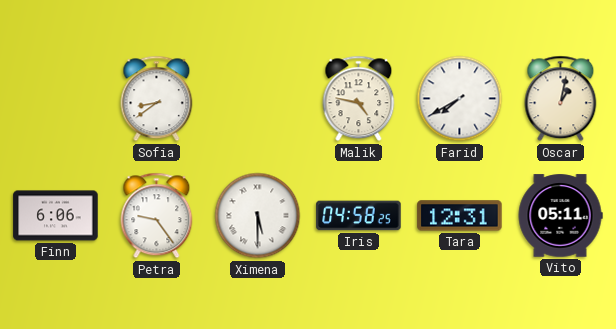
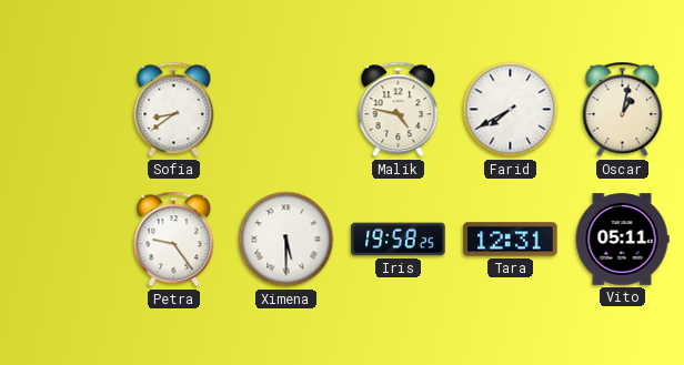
Finn: 6:06 -> none
Iris: 04:58 -> 19:58
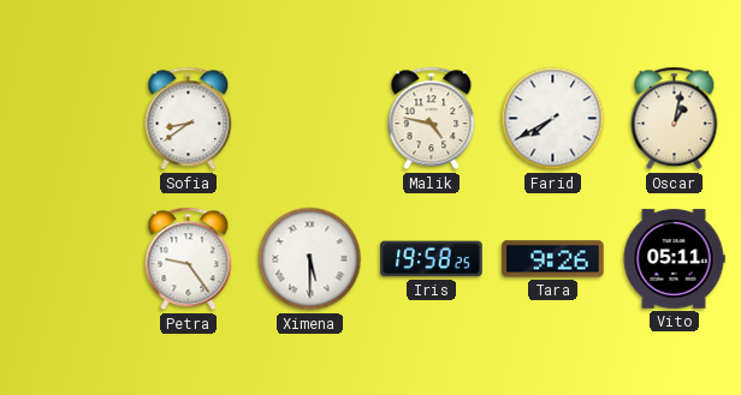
Tara: 12:31 -> 9:26
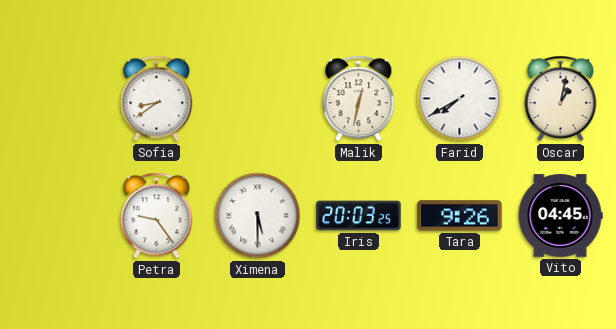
Malik: 4:47 -> 12:32
Iris: 19:58 -> 20:03
Vito: 05:11 -> 04:45
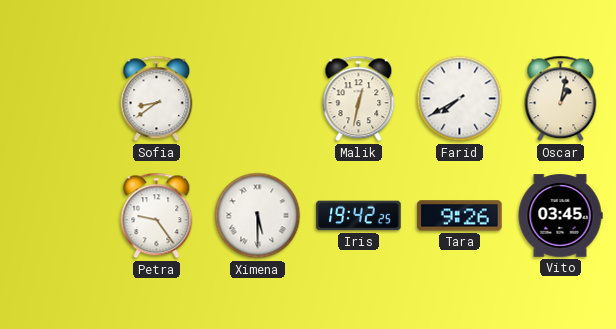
Iris: 20:03 -> 19:42
Vito: 04:45 -> 03:45
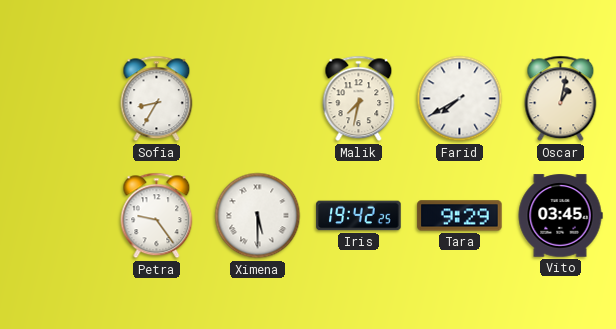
Sofia: 8:39 -> 8:35
Malik: 12:32 -> 7:32
Tara: 9:26 -> 9:29
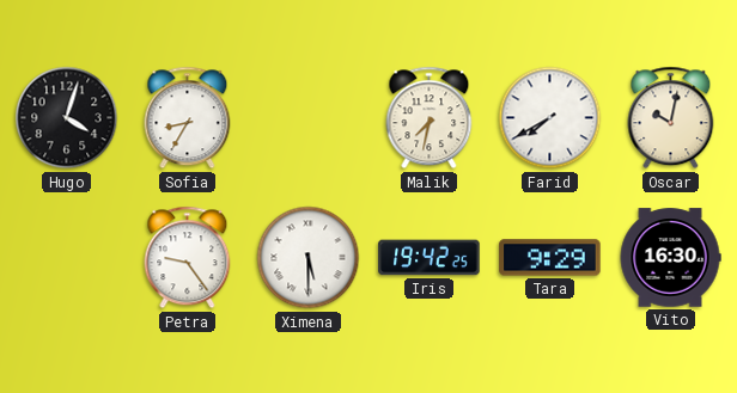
Hugo: none -> 4:03
Oscar: 1:02 -> 10:02
Vito: 03:45 -> 16:30
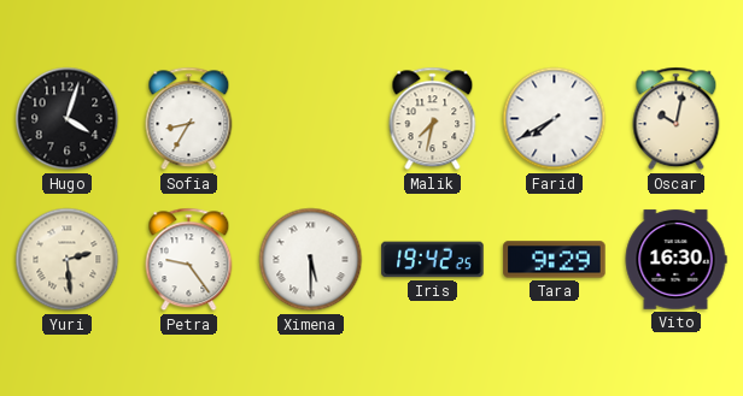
Yuri: none -> 2:29
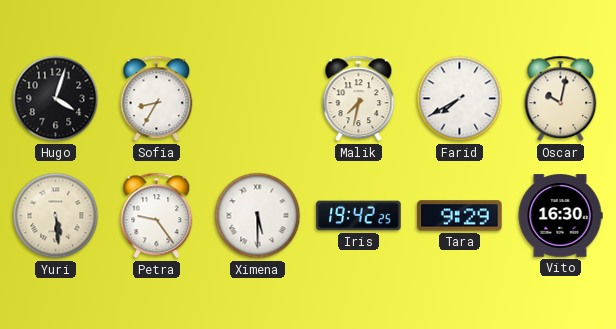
Yuri: 2:29 -> 5:29
